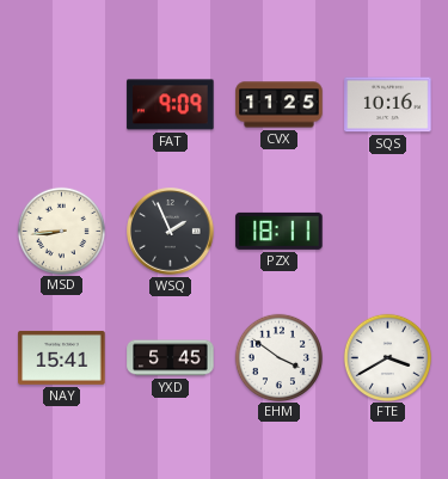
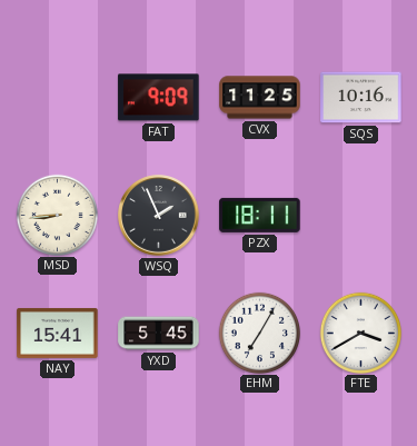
EHM: 3:51 -> 7:05
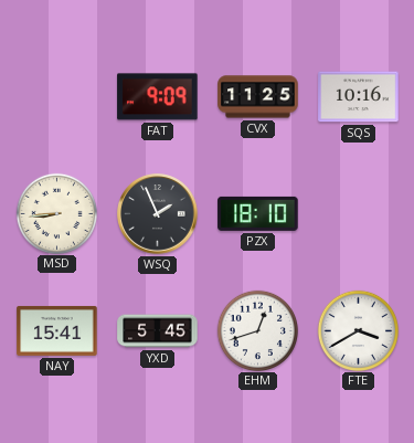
PZX: 18:11 -> 18:10
EHM: 7:05 -> 12:42
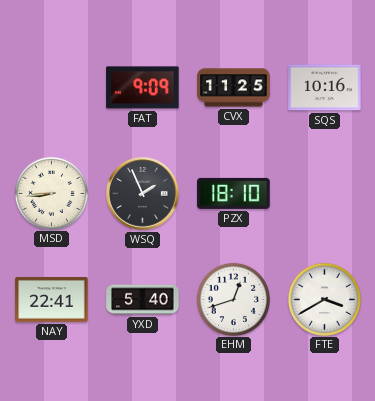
NAY: 15:41 -> 22:41
YXD: 5:45 -> 5:40
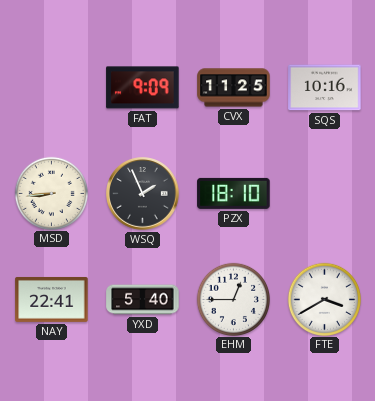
EHM: 12:42 -> 12:45
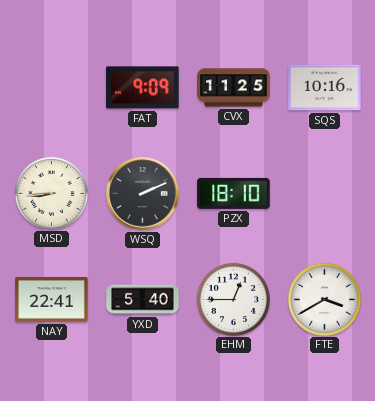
WSQ: 1:56 -> 2:11
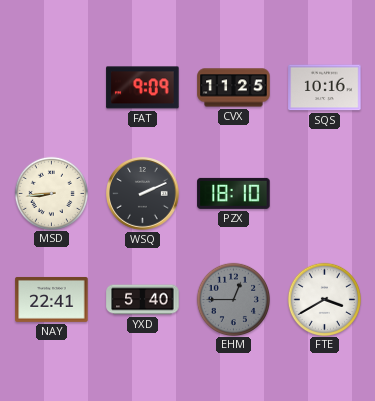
EHM dial: white -> grey
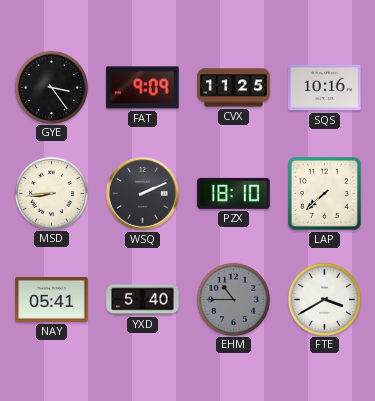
GYE: none -> 3:24
LAP: none -> 7:38
NAY: 22:41 -> 05:41
EHM: 12:45 -> 10:45
